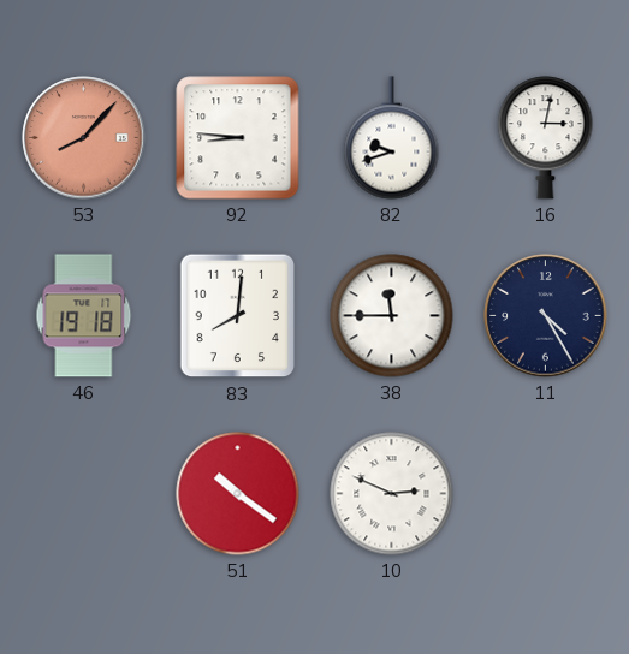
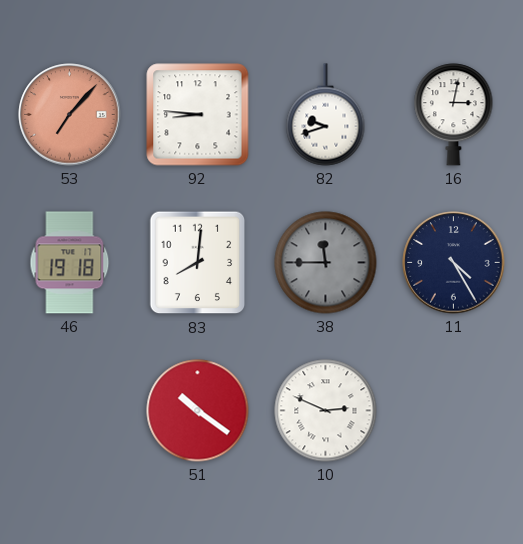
53: 8:07 -> 7:07
38 dial: white -> grey
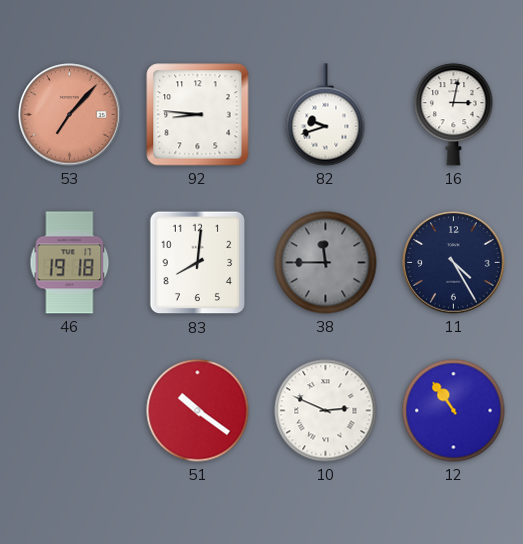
12: none -> 10:54
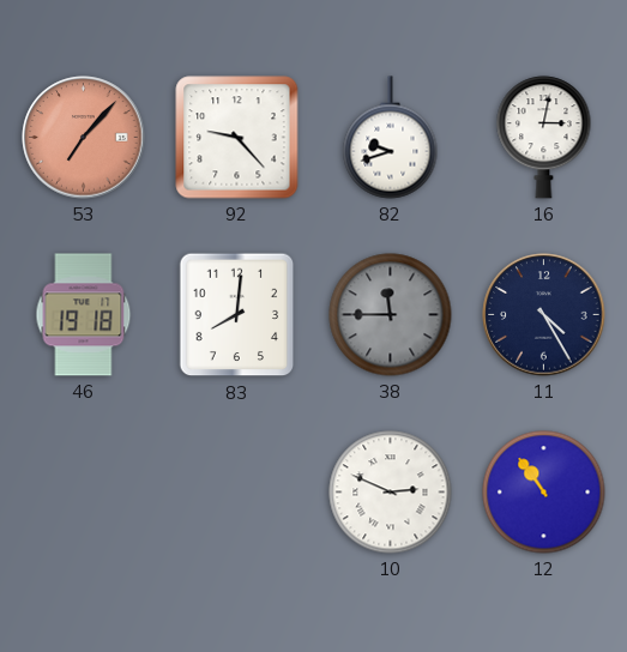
92: 8:46 -> 9:23
51: 10:21 -> none
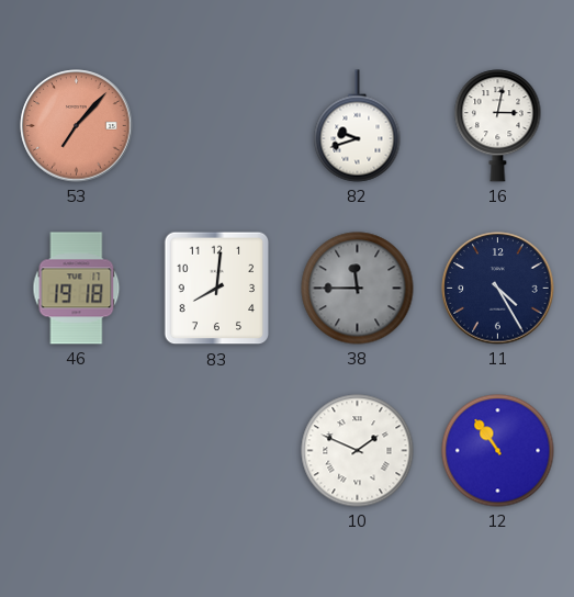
92: 9:23 -> none
10: 2:49 -> 1:49
